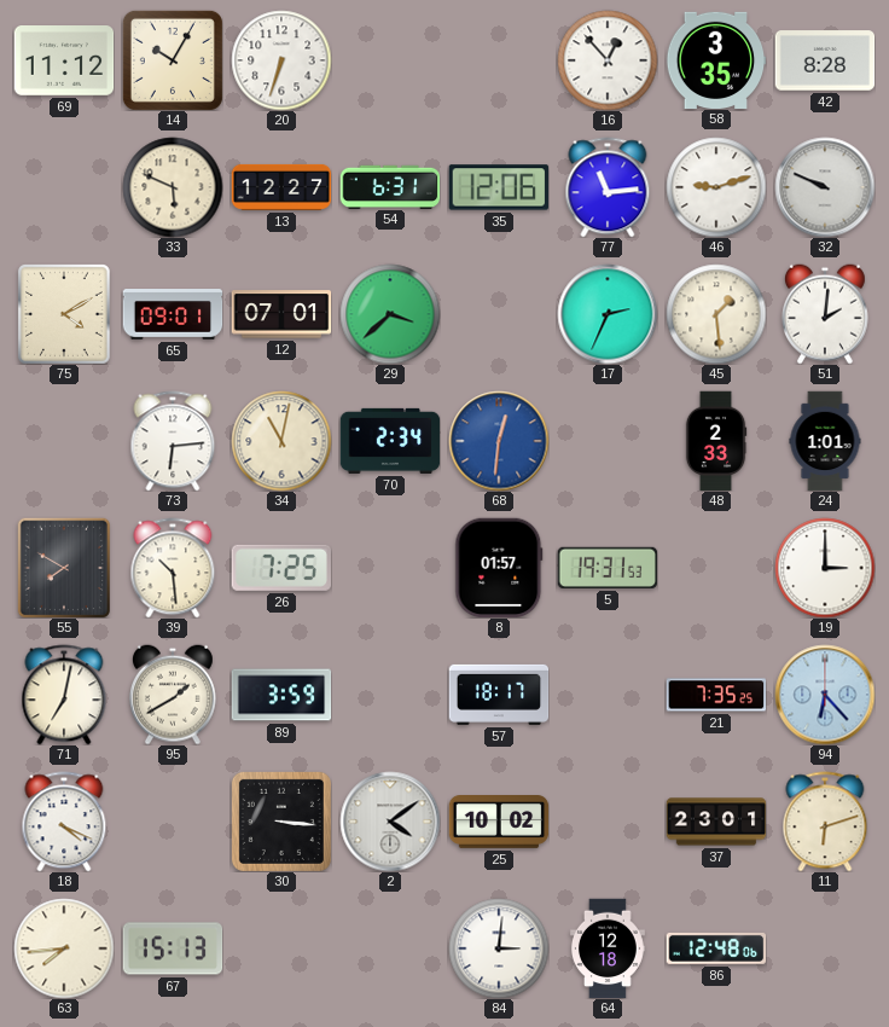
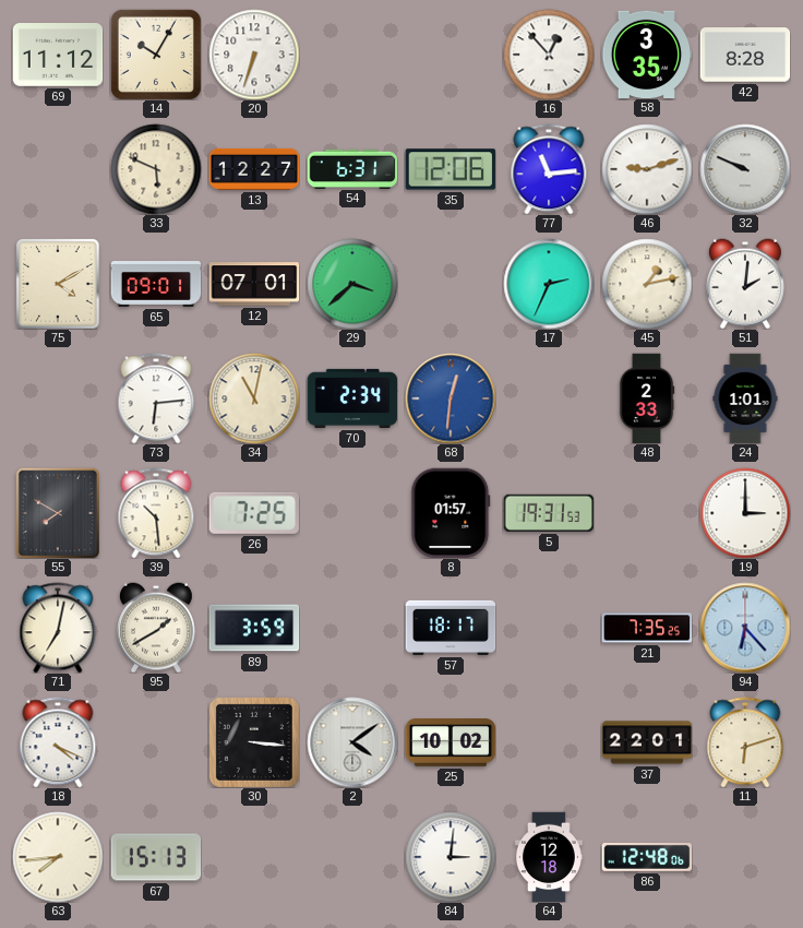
45: 1:29 -> 1:13
37: 23:01 -> 22:01
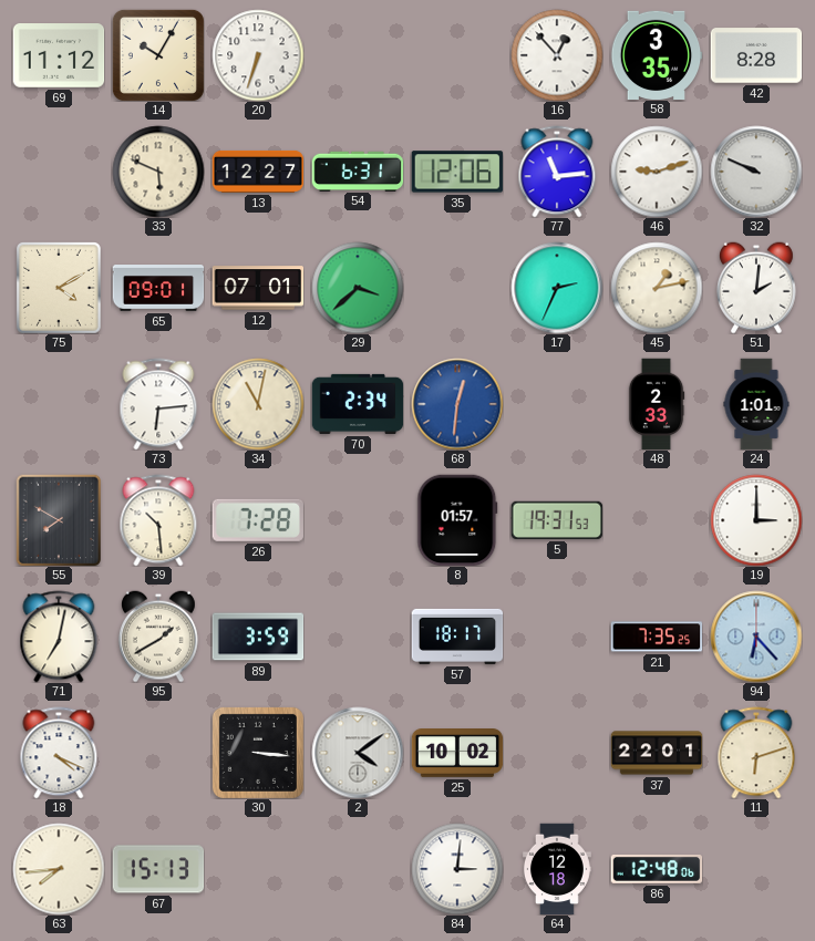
26: 7:25 -> 7:28
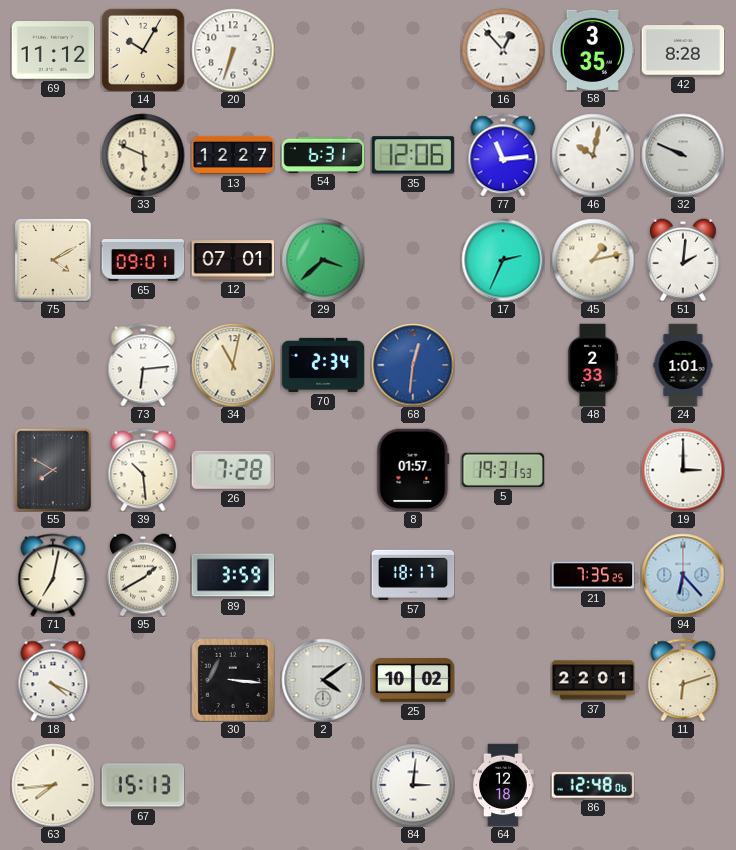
46: 9:12 -> 10:02
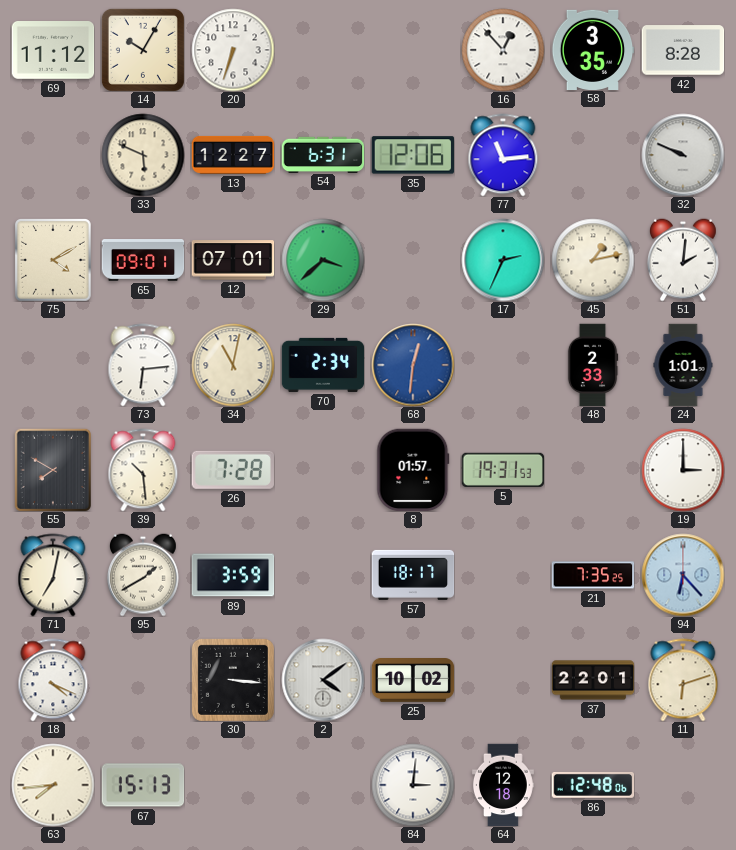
46: 10:02 -> none
